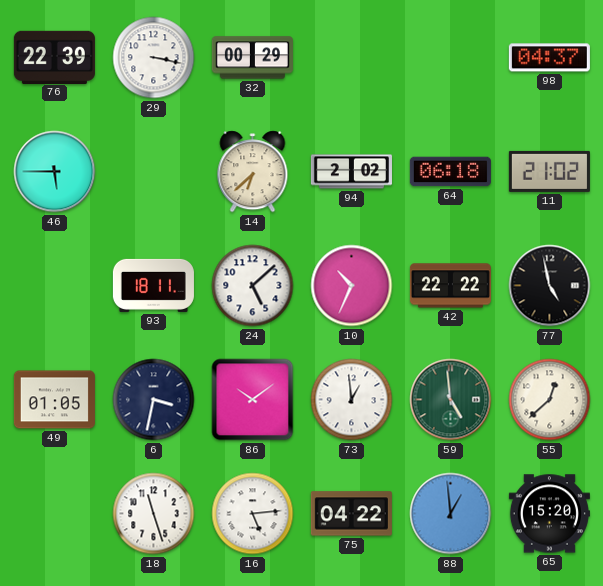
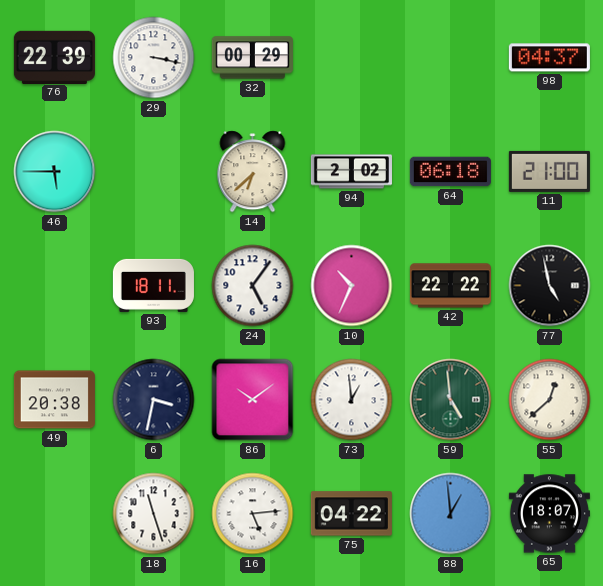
11: 21:02 -> 21:00
24: 5:08 -> 5:06
49: 01:05 -> 20:38
65: 15:20 -> 18:07
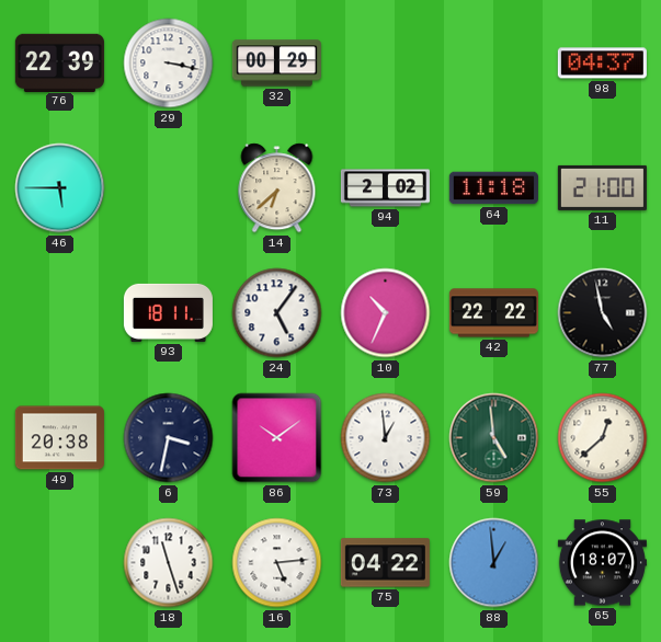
64: 06:18 -> 11:18
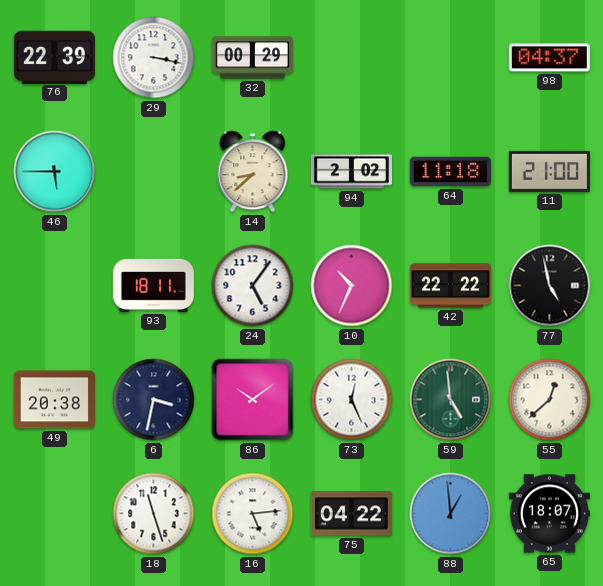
14: 6:38 -> 8:38
73: 12:59 -> 12:26
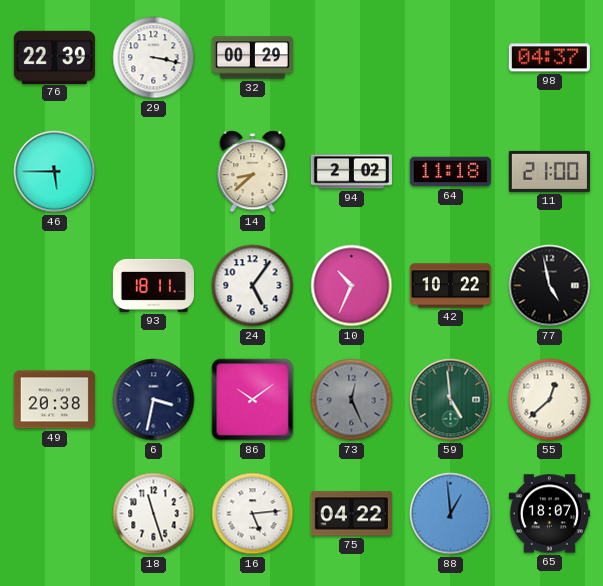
42: 22:22 -> 10:22
73 dial: white -> grey
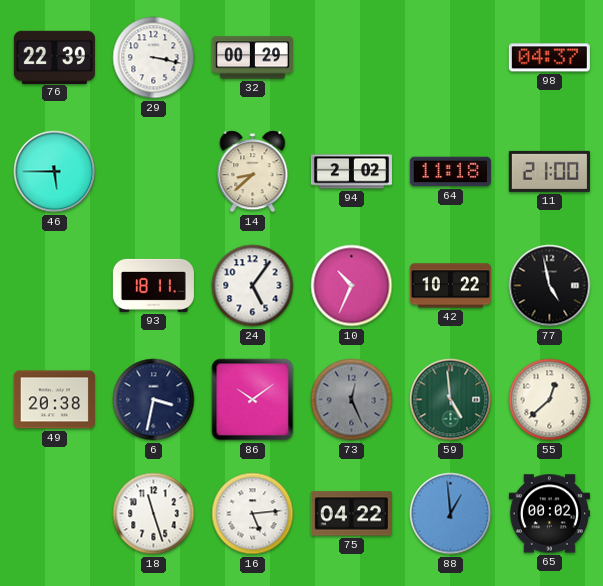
65: 18:07 -> 00:02
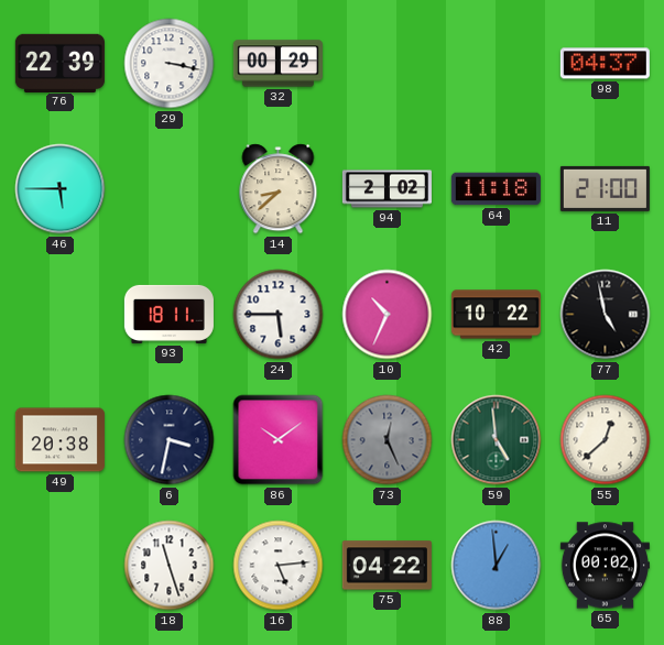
24: 5:06 -> 5:45
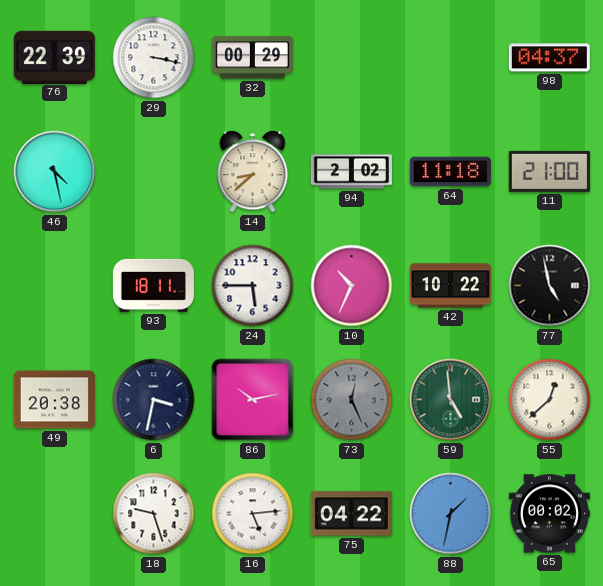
46: 5:45 -> 4:28
86: 10:09 -> 10:13
18: 11:27 -> 9:27
88: 12:59 -> 1:32
